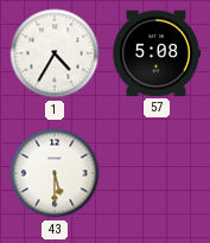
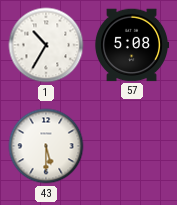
1: 4:35 -> 10:35
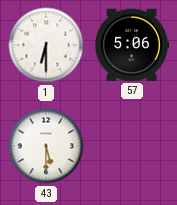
1: 10:35 -> 6:30
57: 5:08 -> 5:06
